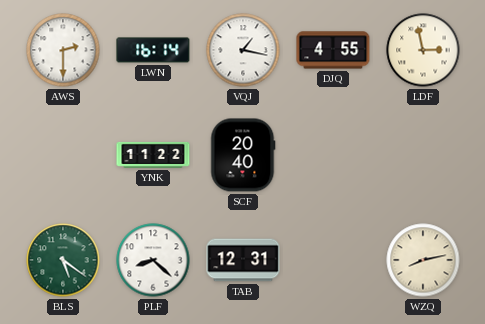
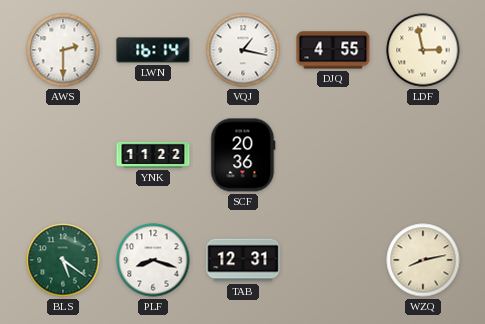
SCF: 20:40 -> 20:36
PLF: 8:22 -> 8:18
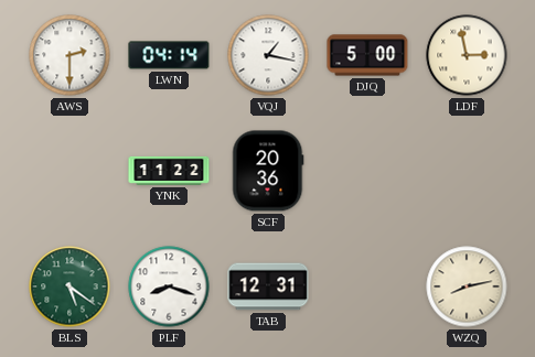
LWN: 16:14 -> 04:14
DJQ: 4:55 -> 5:00
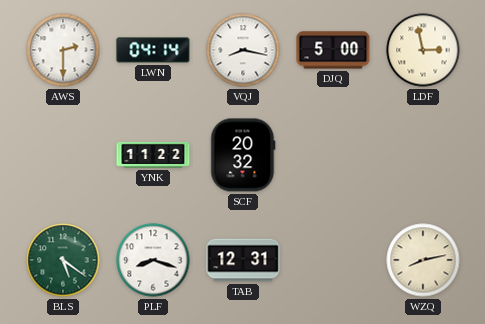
VQJ: 1:17 -> 8:17
SCF: 20:36 -> 20:32
